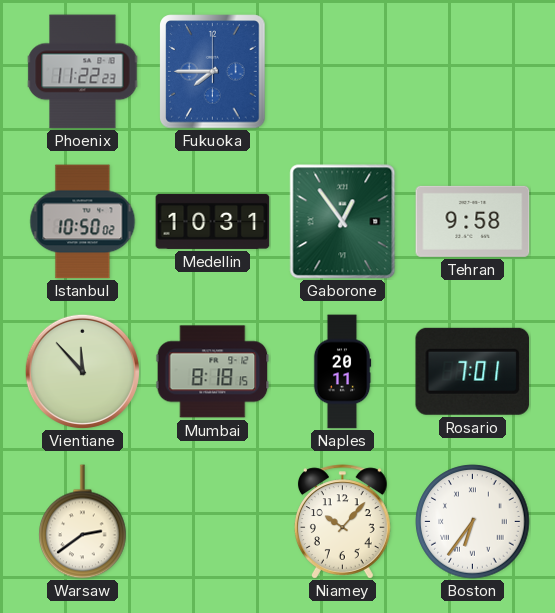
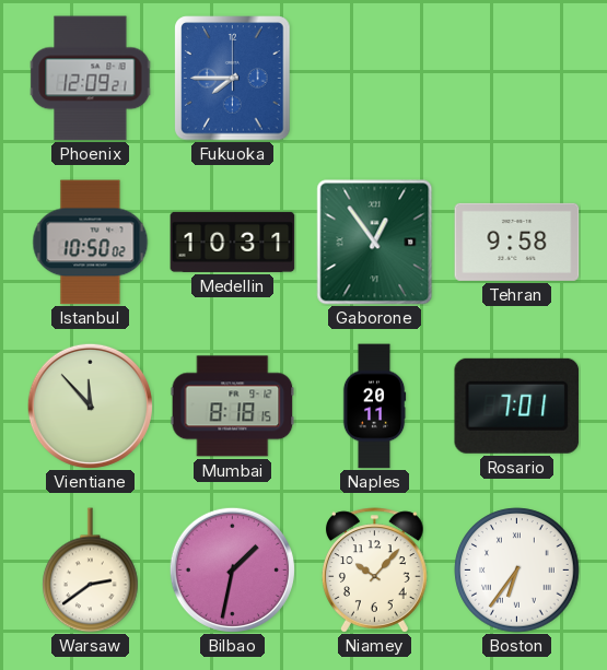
Phoenix: 11:22 -> 12:09
Bilbao: none -> 1:32
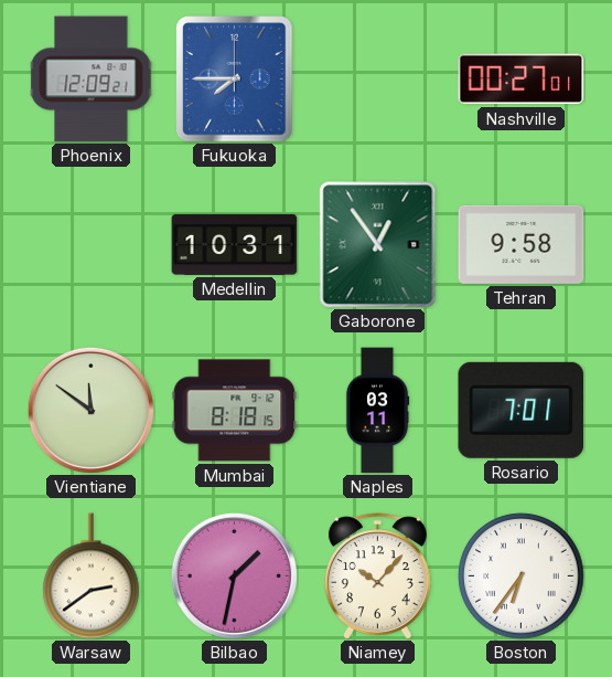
Nashville: none -> 00:27
Istanbul: 10:50 -> none
Vientiane: 11:53 -> 11:51
Naples: 20:11 -> 03:11
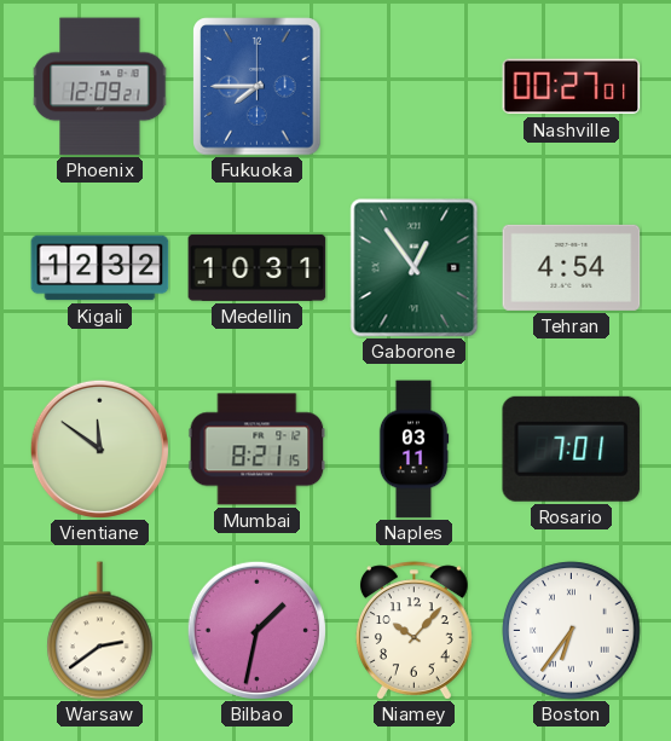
Kigali: none -> 12:32
Tehran: 9:58 -> 4:54
Mumbai: 8:18 -> 8:21
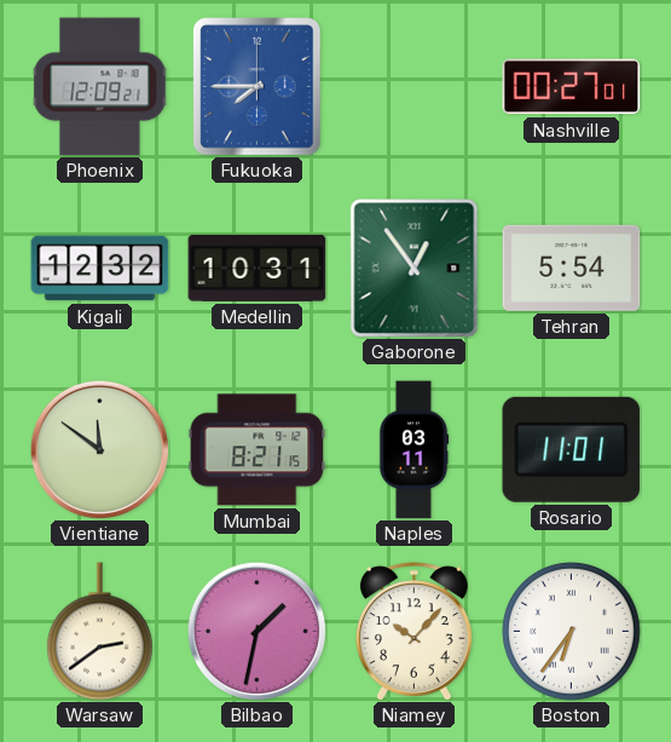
Tehran: 4:54 -> 5:54
Rosario: 7:01 -> 11:01
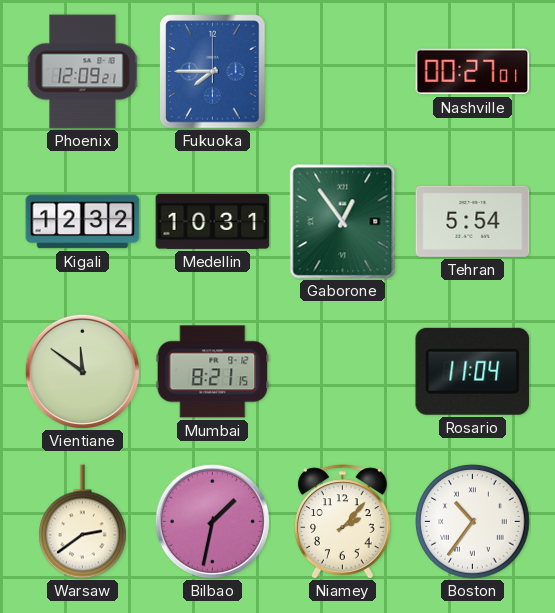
Naples: 03:11 -> none
Rosario: 11:01 -> 11:04
Niamey: 10:07 -> 2:07
Boston: 6:36 -> 10:36
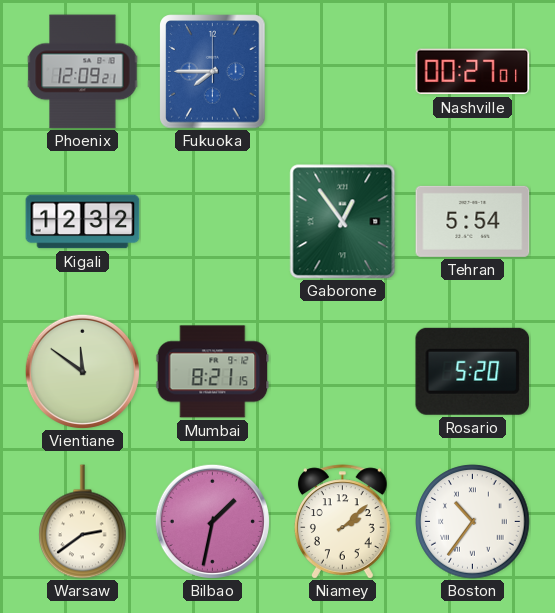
Medellin: 10:31 -> none
Rosario: 11:04 -> 5:20
Niamey: 2:07 -> 2:08
